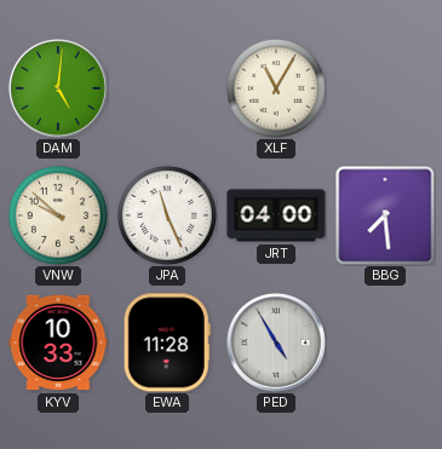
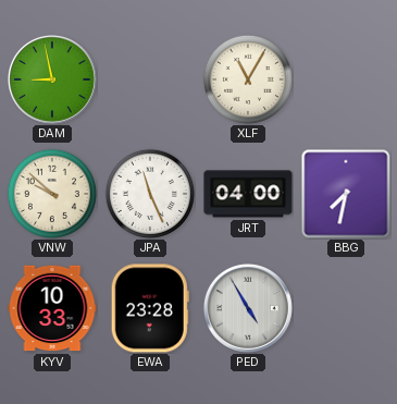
DAM: 5:01 -> 8:58
BBG: 7:29 -> 7:32
EWA: 11:28 -> 23:28
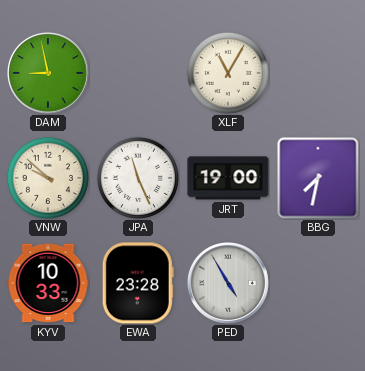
JRT: 04:00 -> 19:00
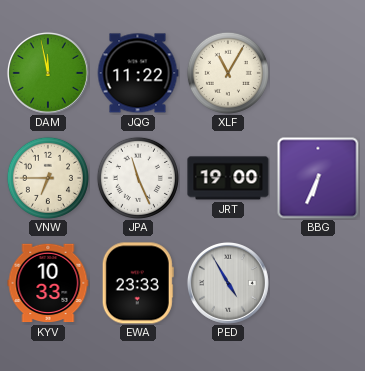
DAM: 8:58 -> 11:58
JQG: none -> 11:22
VNW: 9:52 -> 6:45
BBG: 7:32 -> 6:34
EWA: 23:28 -> 23:33
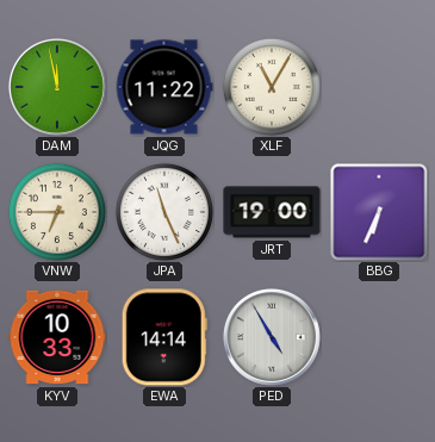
EWA: 23:33 -> 14:14
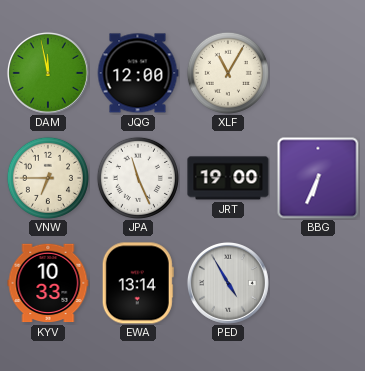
JQG: 11:22 -> 12:00
EWA: 14:14 -> 13:14
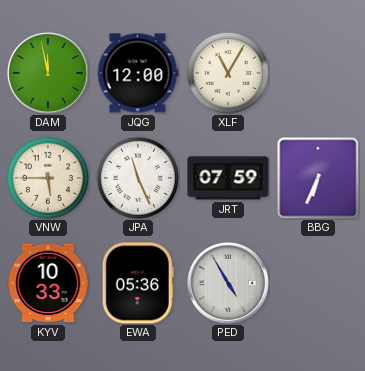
VNW: 6:45 -> 5:45
JRT: 19:00 -> 07:59
EWA: 13:14 -> 05:36
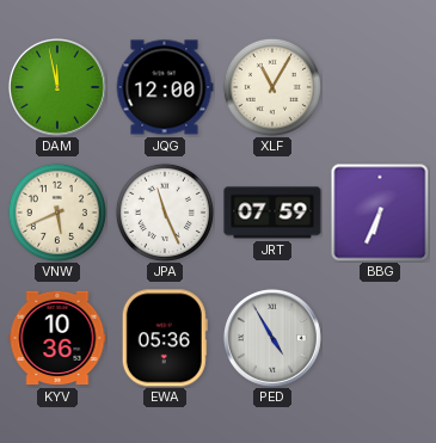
VNW: 5:45 -> 5:41
KYV: 10:33 -> 10:36
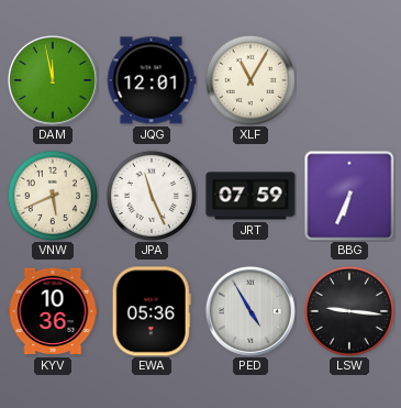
JQG: 12:00 -> 12:01
LSW: none -> 9:16
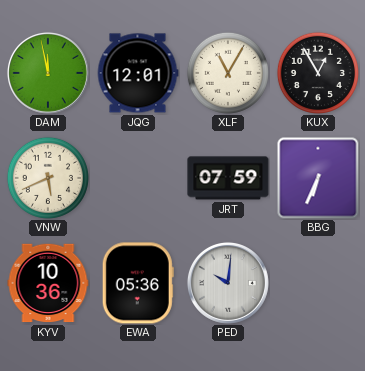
KUX: none -> 12:55
JPA: 11:26 -> none
PED: 4:55 -> 10:01
LSW: 9:16 -> none
